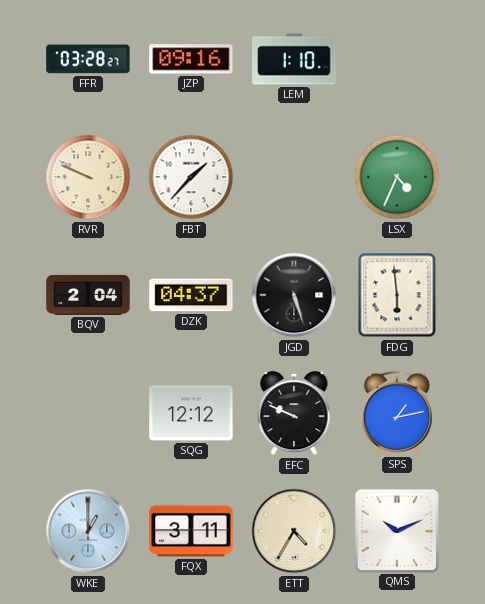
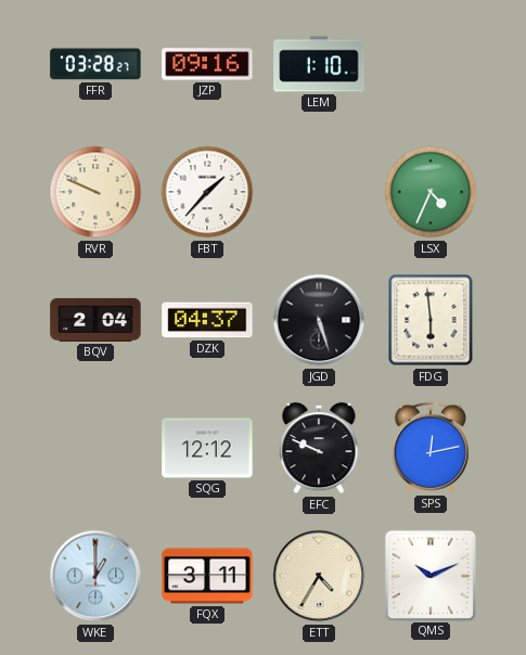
SPS: 1:13 -> 12:13
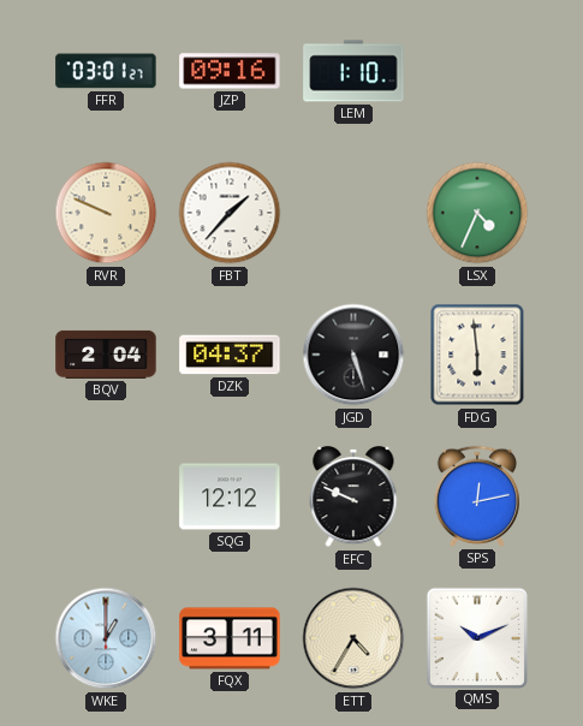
FFR: 03:28 -> 03:01
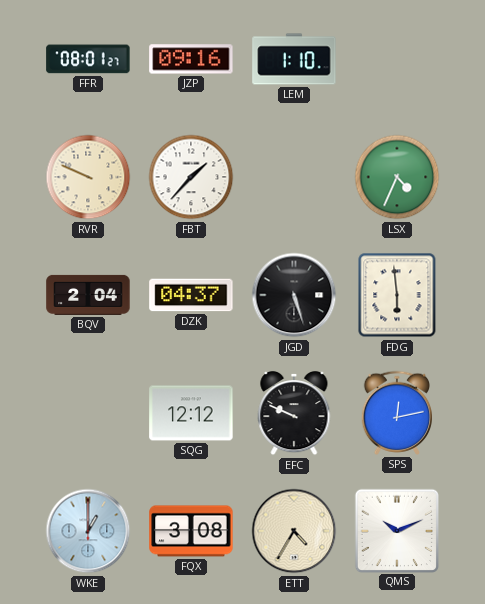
FFR: 03:01 -> 08:01
FQX: 3:11 -> 3:08
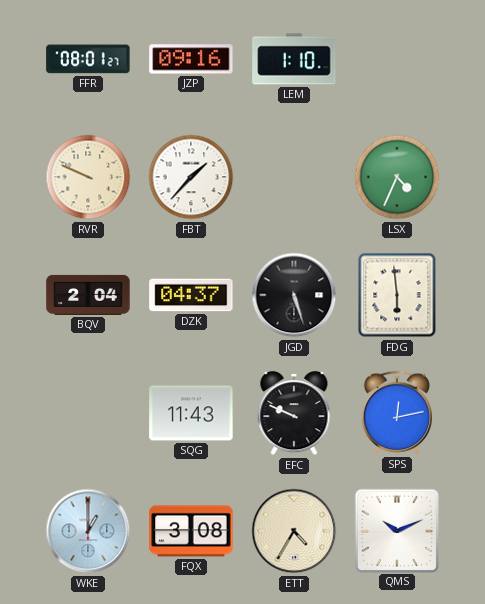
SQG: 12:12 -> 11:43
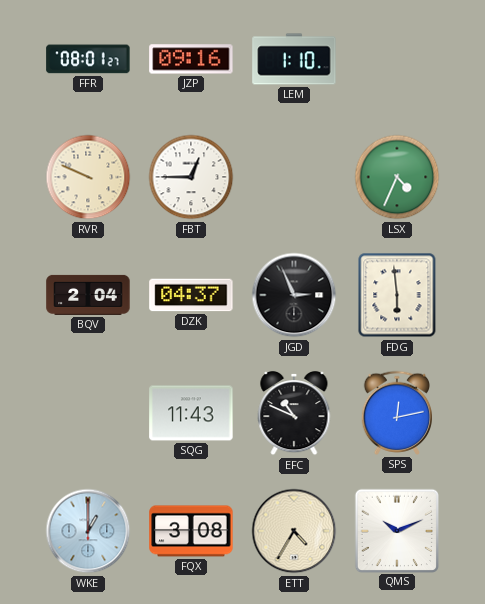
FBT: 1:37 -> 12:45
JGD: 5:27 -> 2:56
EFC: 9:49 -> 10:49
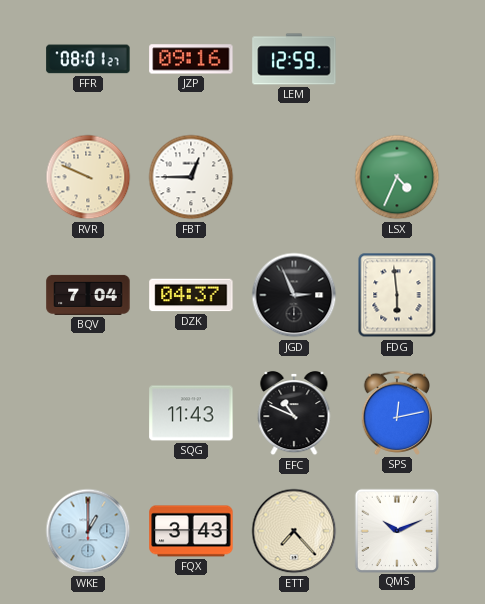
LEM: 1:10 -> 12:59
BQV: 2:04 -> 7:04
FQX: 3:08 -> 3:43
ETT: 4:35 -> 7:23
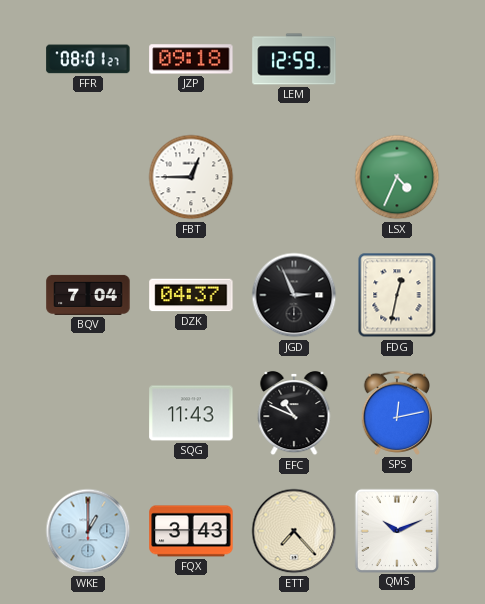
JZP: 09:16 -> 09:18
RVR: 9:49 -> none
FDG: 5:59 -> 12:32
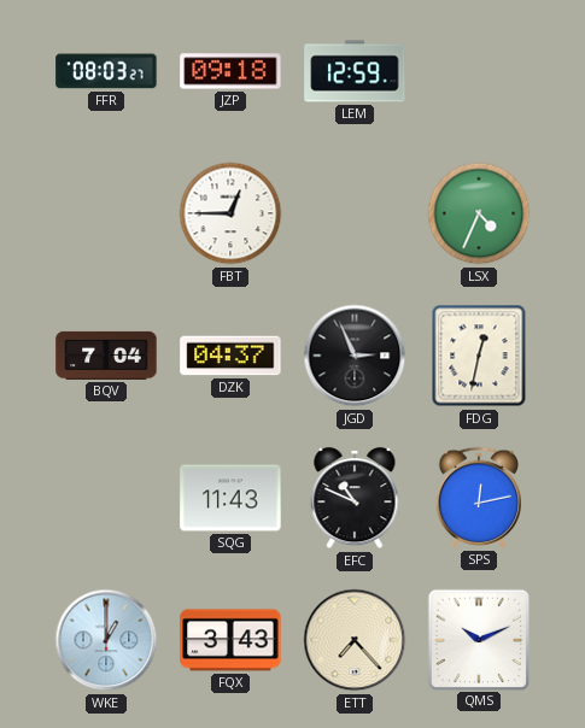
FFR: 08:01 -> 08:03
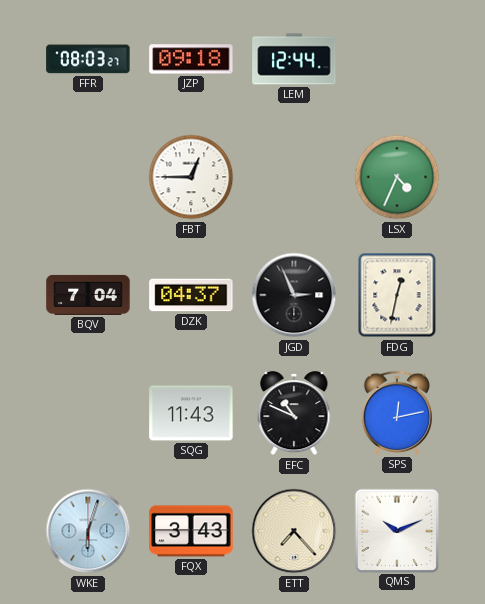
LEM: 12:59 -> 12:44
WKE: 1:00 -> 6:03
